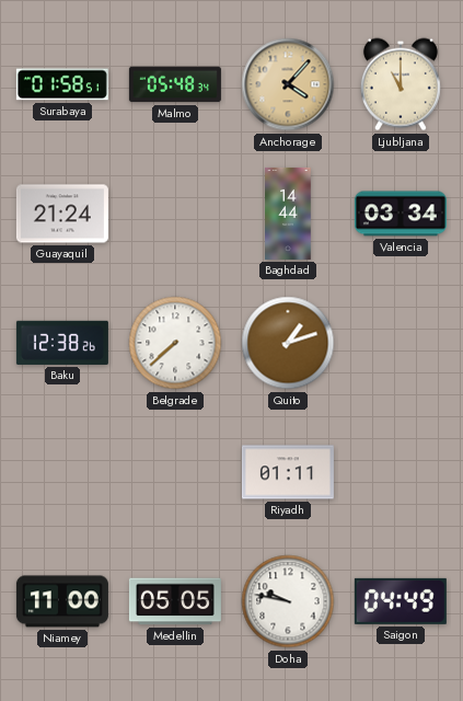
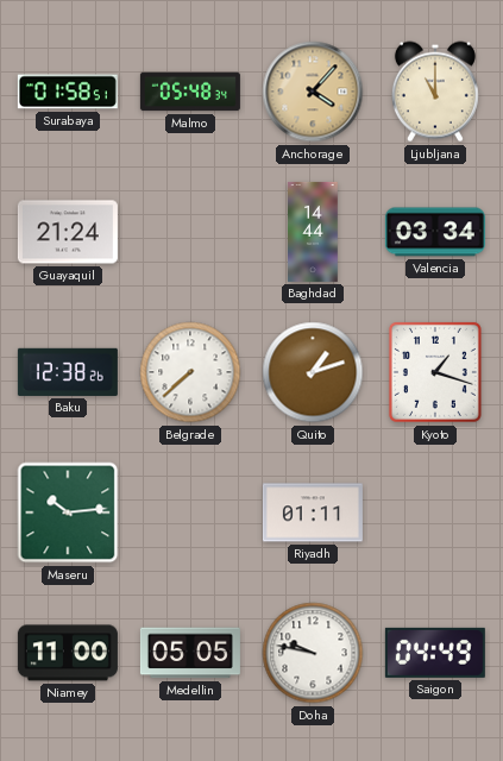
Kyoto: none -> 1:18
Maseru: none -> 10:14
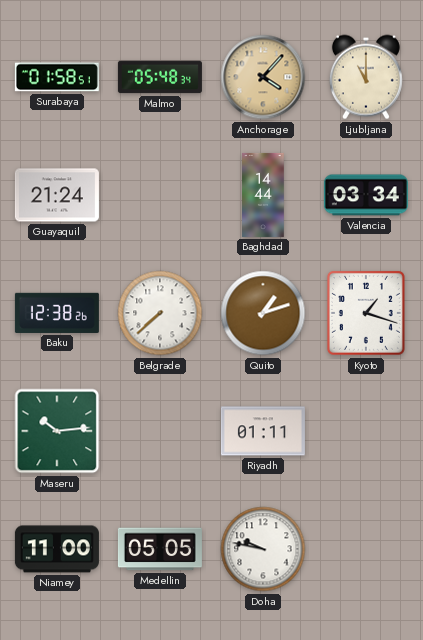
Saigon: 04:49 -> none
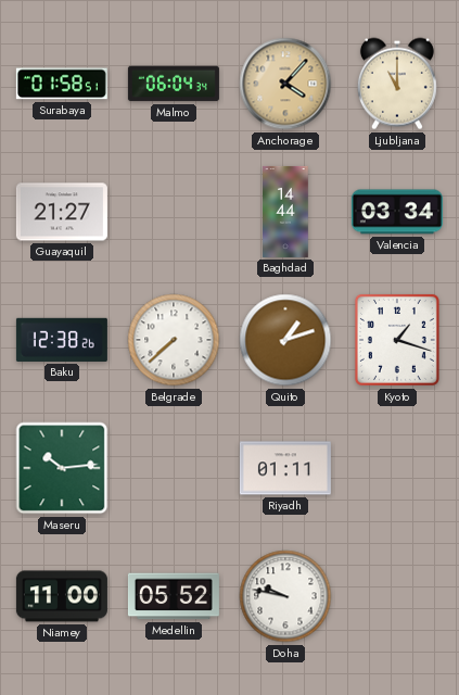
Malmo: 05:48 -> 06:04
Guayaquil: 21:24 -> 21:27
Medellin: 05:05 -> 05:52
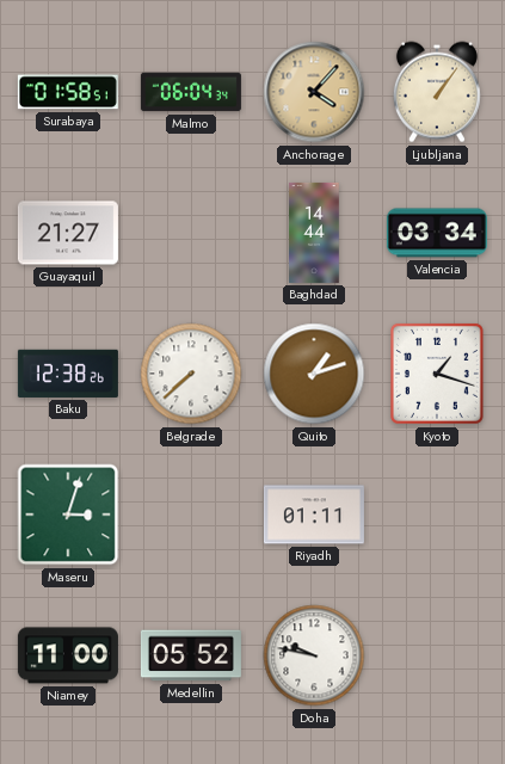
Ljubljana: 11:00 -> 1:06
Maseru: 10:14 -> 3:03
